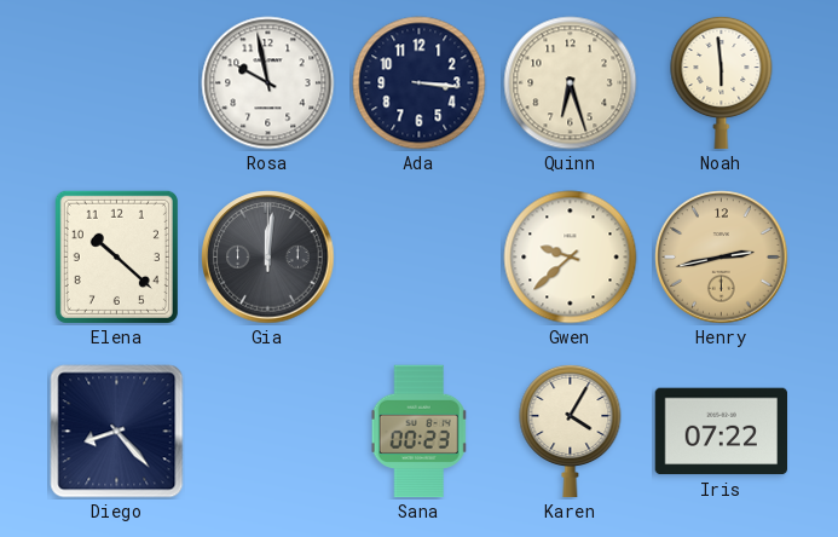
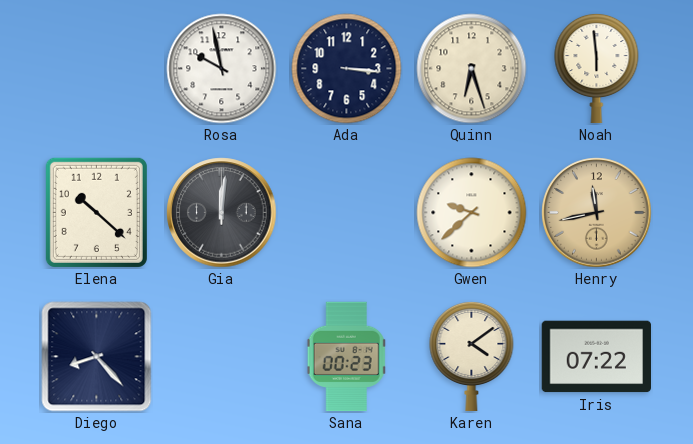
Henry: 2:43 -> 11:43
Karen: 4:05 -> 4:09
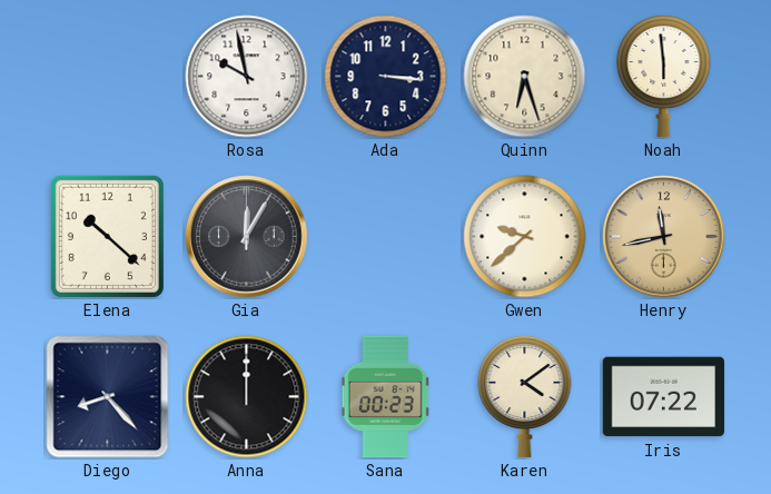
Gia: 12:01 -> 12:05
Anna: none -> 12:00
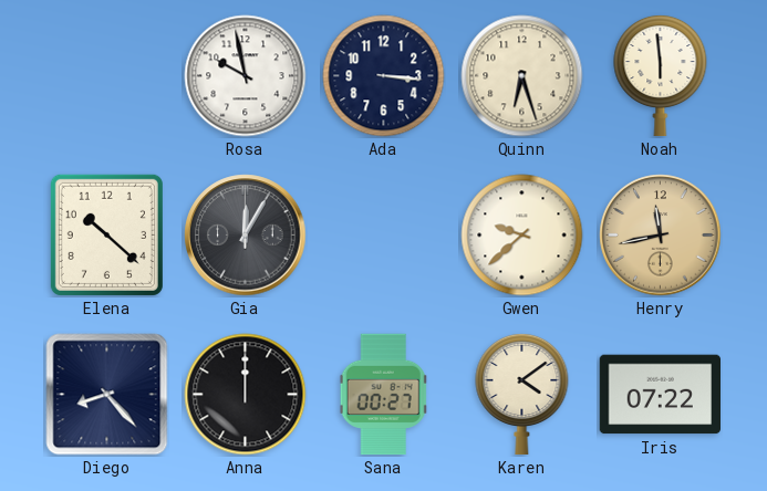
Sana: 00:23 -> 00:27
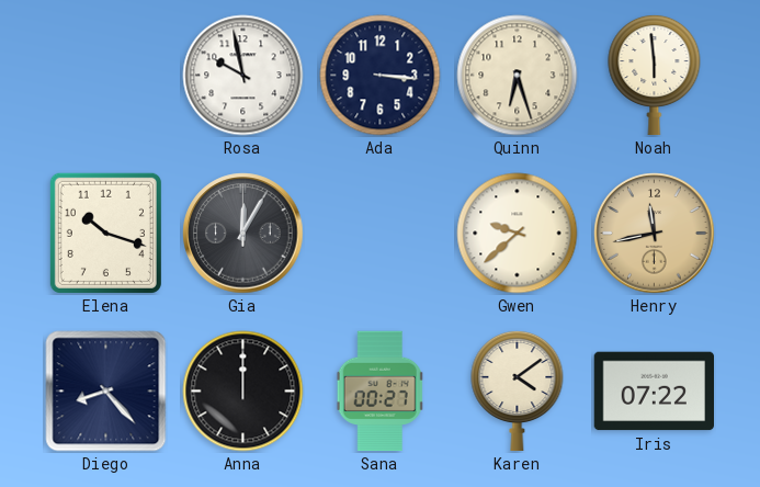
Elena: 10:22 -> 10:18
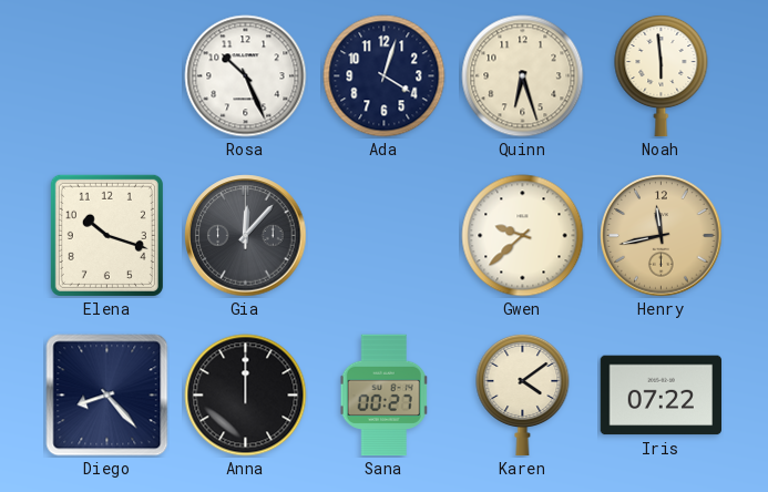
Rosa: 9:58 -> 10:26
Ada: 3:16 -> 4:03
Gia: 12:05 -> 12:07
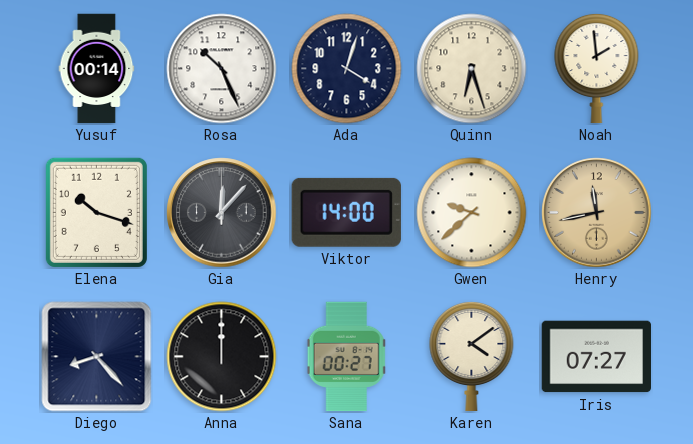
Yusuf: none -> 00:14
Noah: 5:59 -> 1:59
Viktor: none -> 14:00
Iris: 07:22 -> 07:27
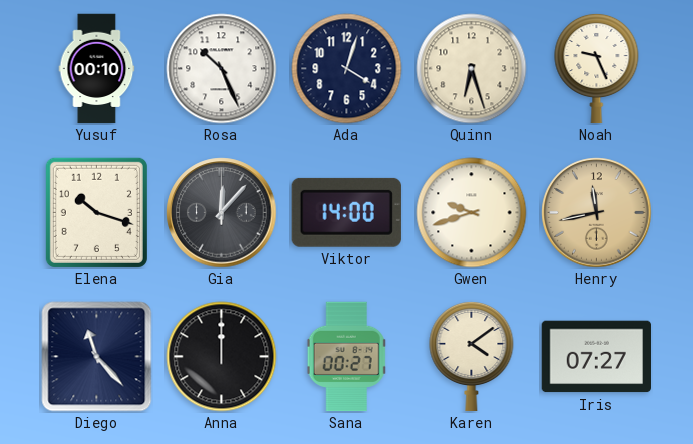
Yusuf: 00:14 -> 00:10
Noah: 1:59 -> 9:26
Gwen: 9:38 -> 9:42
Diego: 8:23 -> 11:23
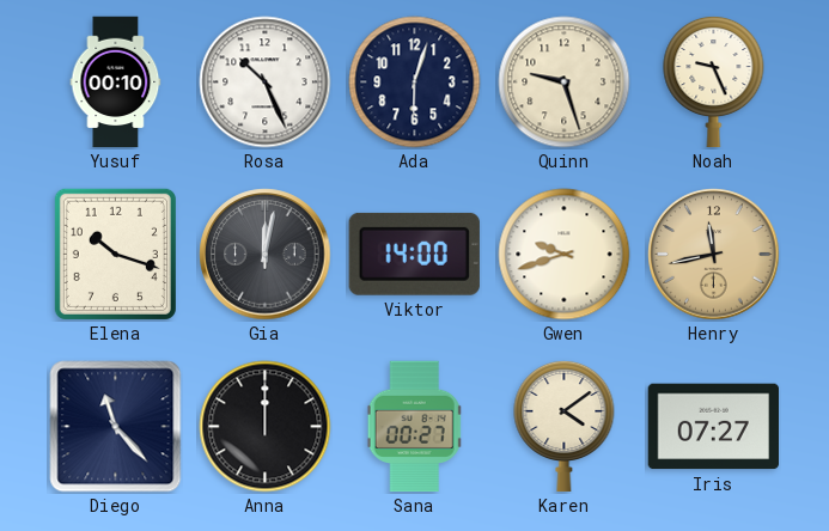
Ada: 4:03 -> 6:03
Quinn: 6:27 -> 9:27
Gia: 12:07 -> 12:02
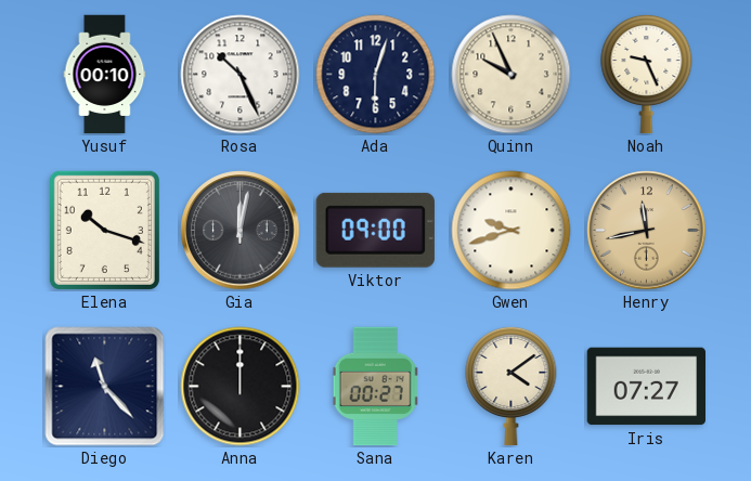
Quinn: 9:27 -> 9:56
Viktor: 14:00 -> 09:00
